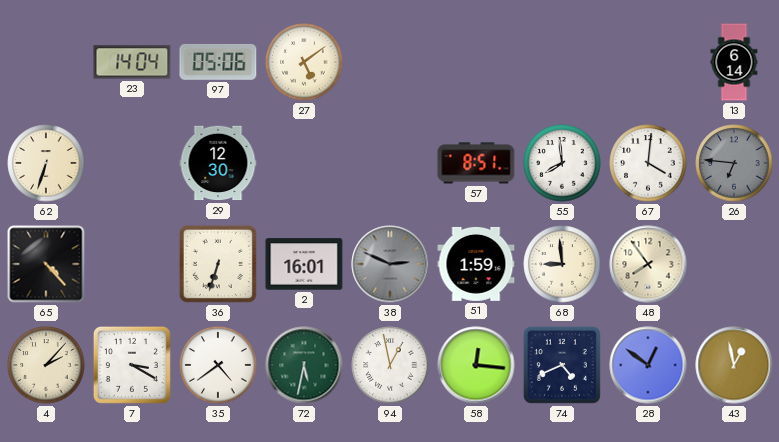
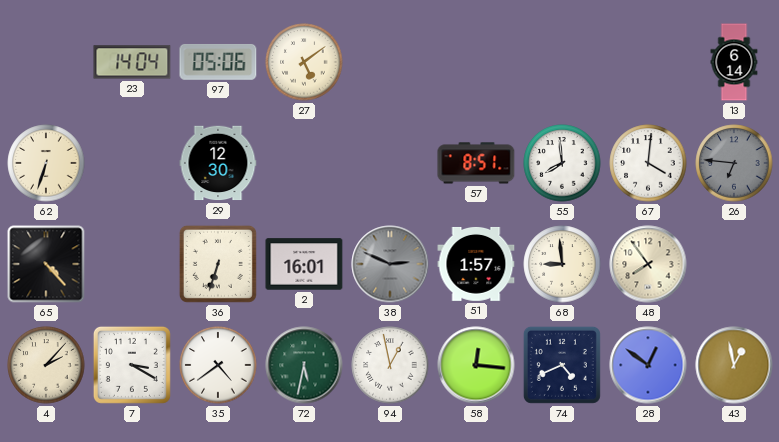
51: 1:59 -> 1:57
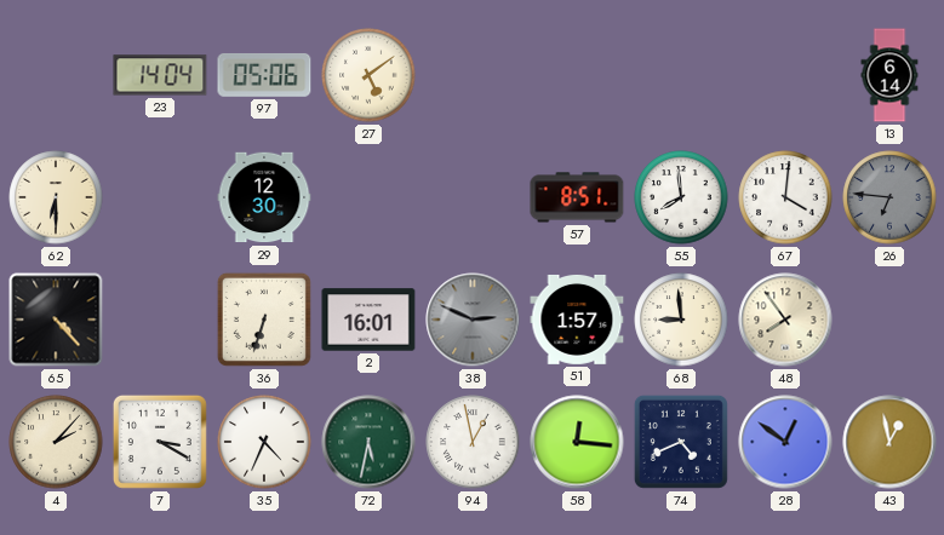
62: 6:33 -> 6:30
35: 4:39 -> 4:34
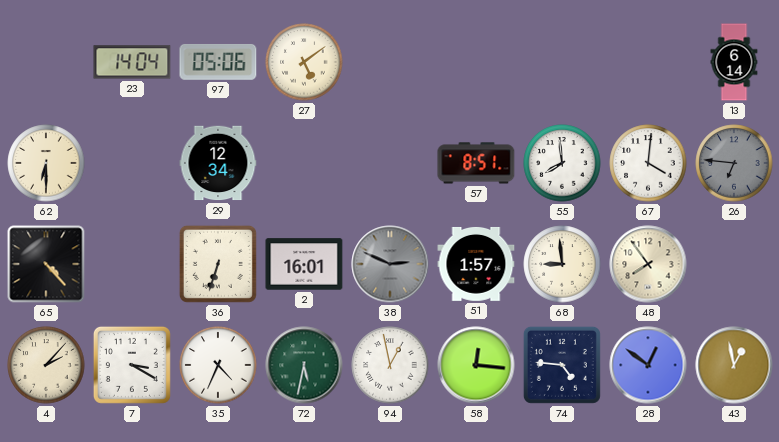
29: 12:30 -> 12:34
74: 4:41 -> 4:46
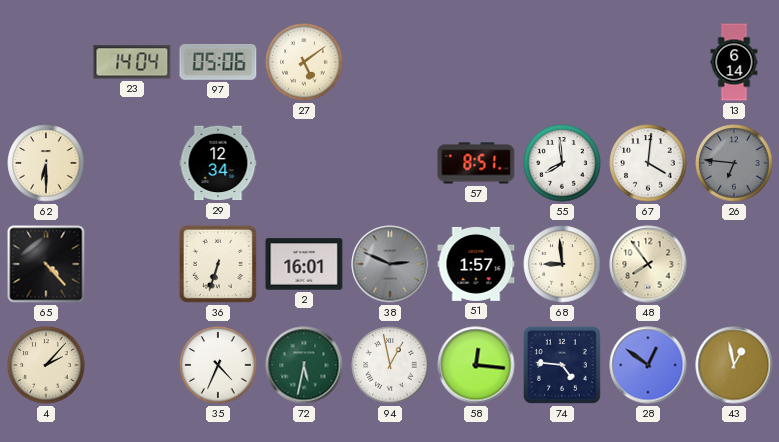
7: 3:20 -> none
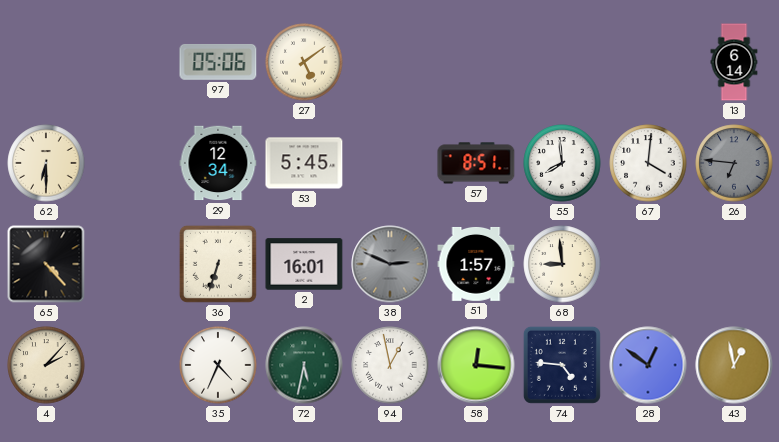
23: 14:04 -> none
53: none -> 5:45
48: 7:54 -> none
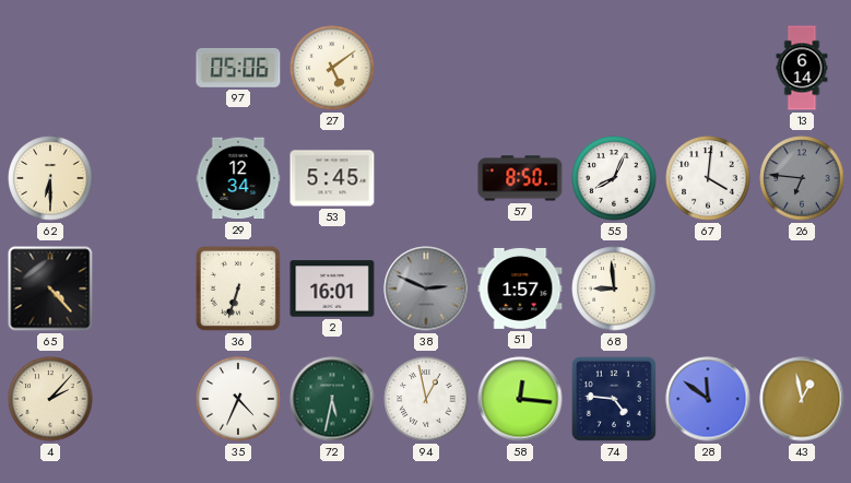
57: 8:51 -> 8:50
55: 7:59 -> 8:04
28: 12:51 -> 11:51
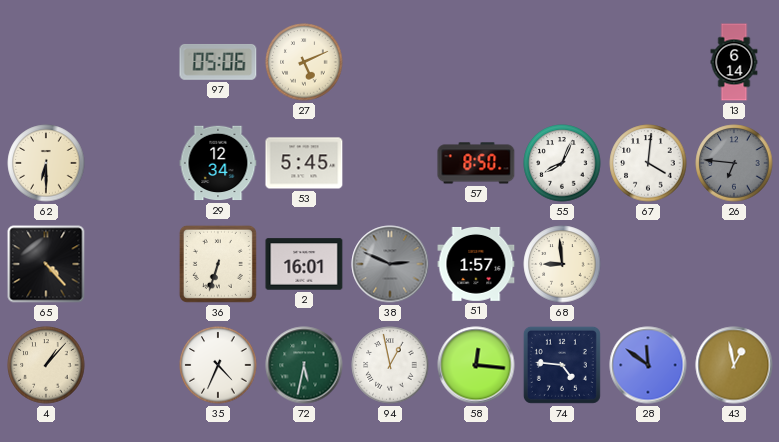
27: 5:09 -> 5:11
4: 2:07 -> 1:07
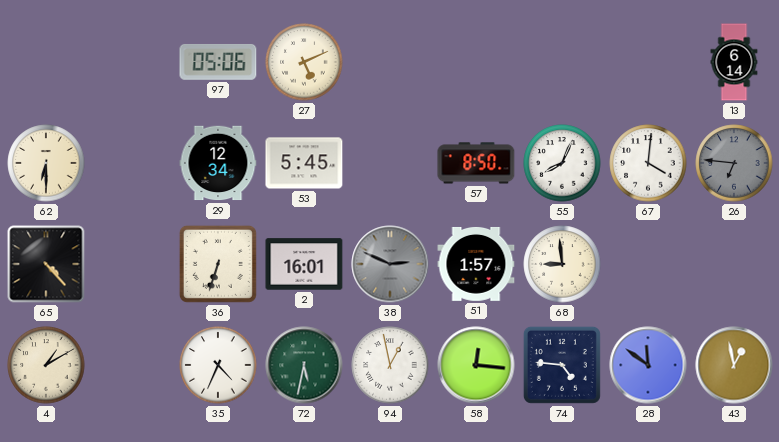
4: 1:07 -> 1:10
